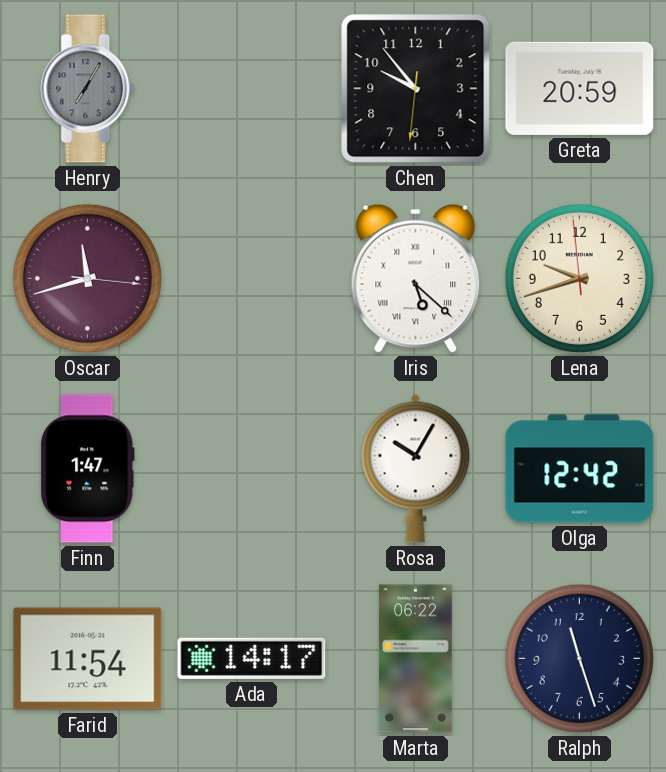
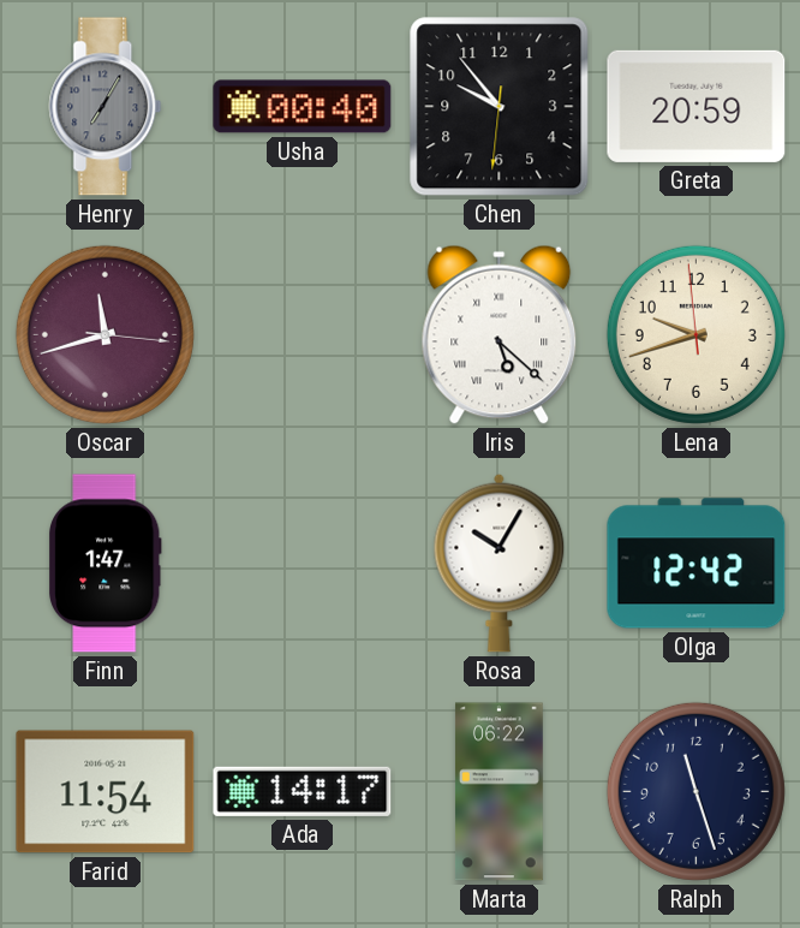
Usha: none -> 00:40
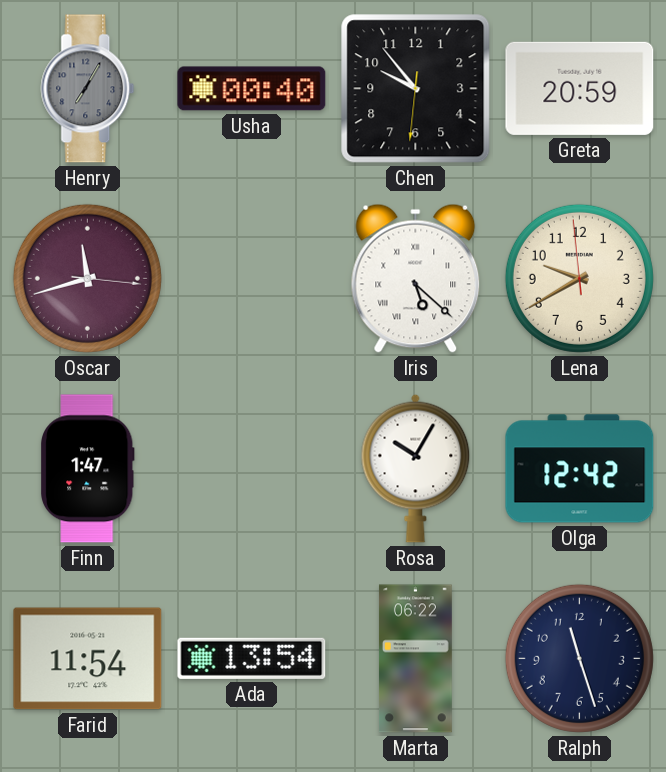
Lena: 9:41 -> 9:39
Ada: 14:17 -> 13:54
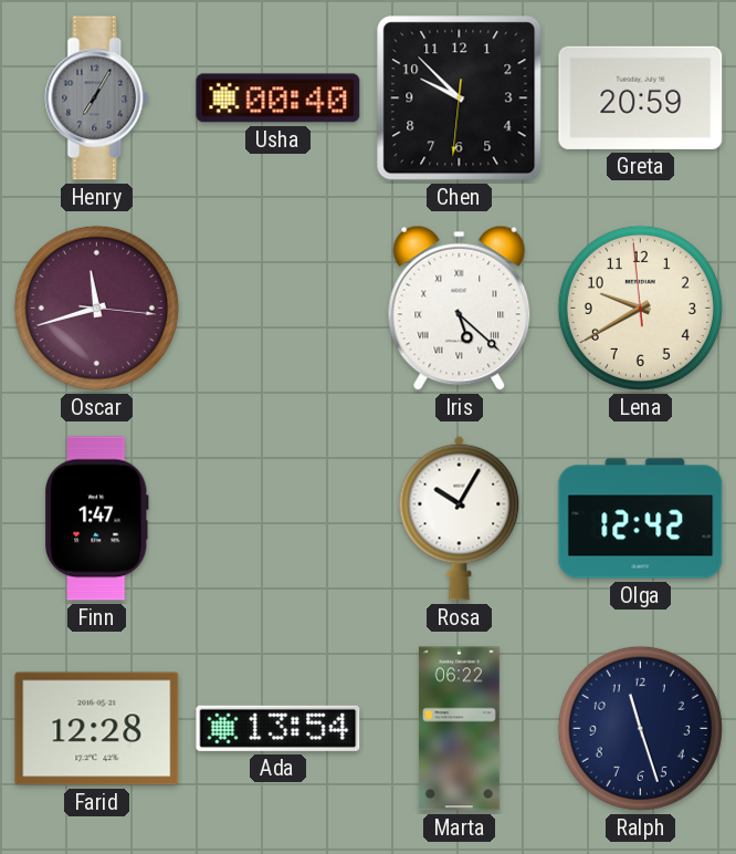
Chen: 9:53 -> 9:52
Farid: 11:54 -> 12:28
